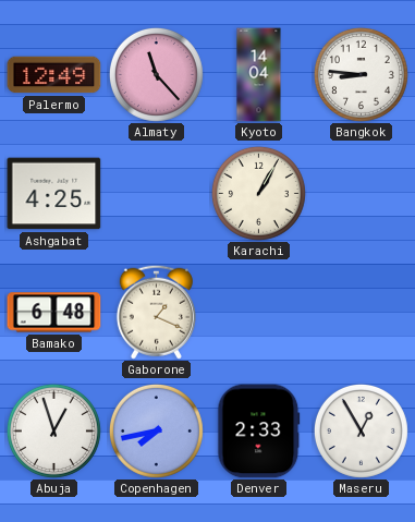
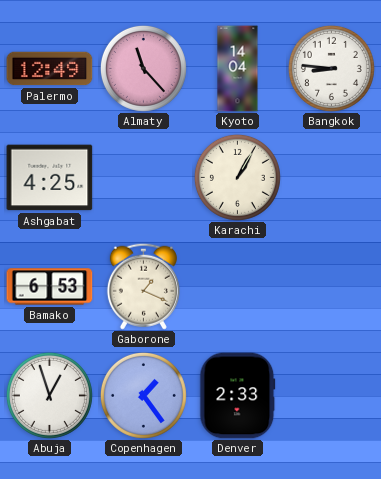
Bamako: 6:48 -> 6:53
Copenhagen: 7:43 -> 1:24
Maseru: 12:55 -> none
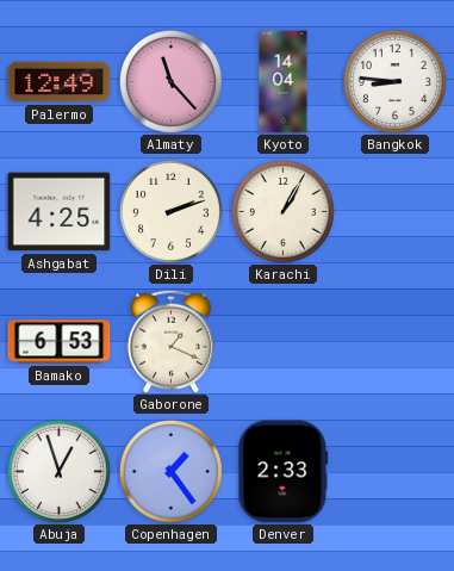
Dili: none -> 2:12
